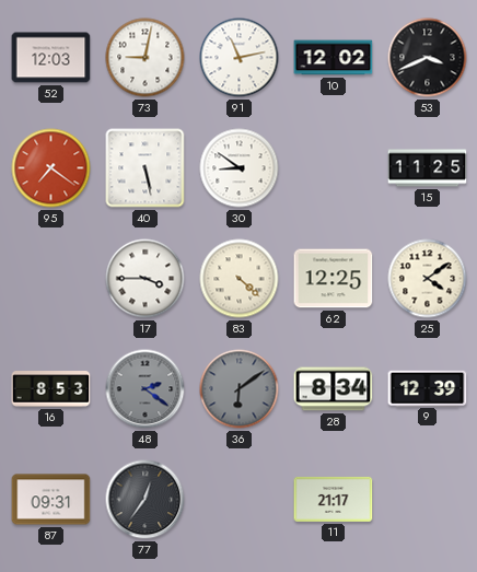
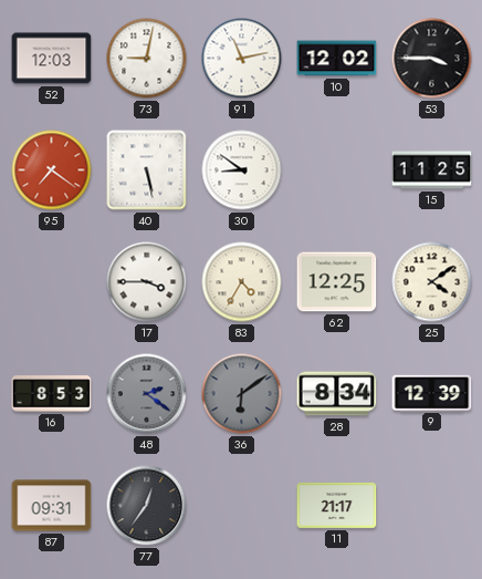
53: 3:41 -> 3:45
83: 4:22 -> 4:35
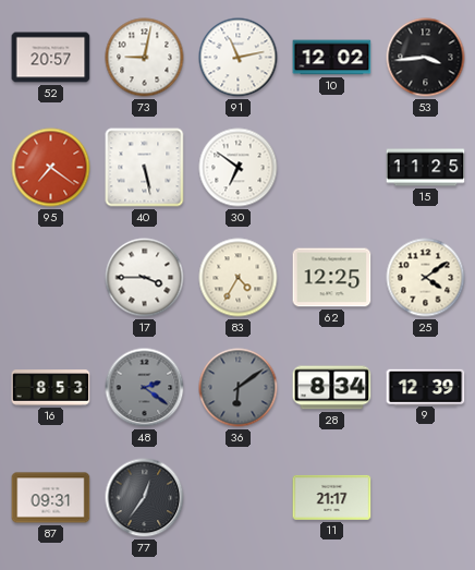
52: 12:03 -> 20:57
53: 3:45 -> 3:44
30: 8:51 -> 6:51
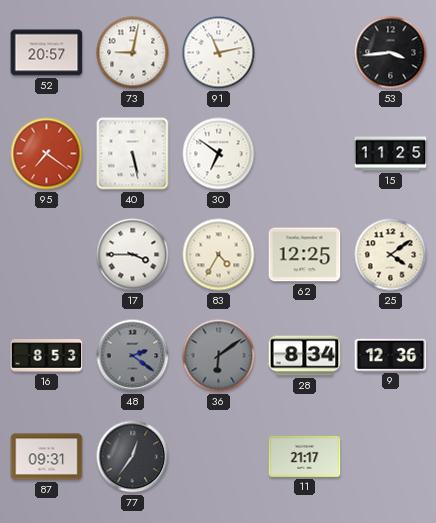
10: 12:02 -> none
9: 12:39 -> 12:36
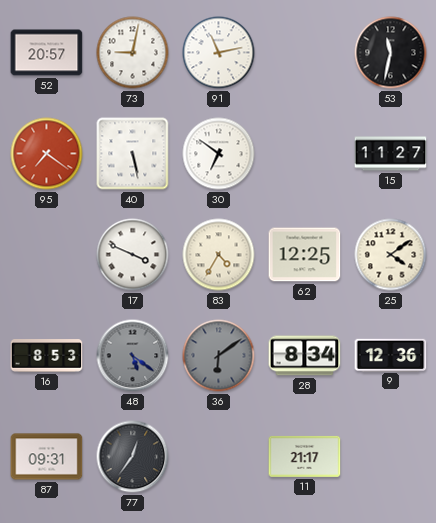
53: 3:44 -> 11:32
15: 11:25 -> 11:27
17: 3:45 -> 3:49
48: 2:21 -> 5:21
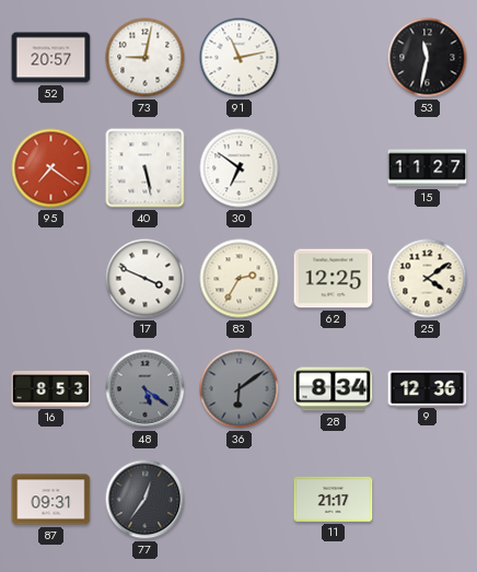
83: 4:35 -> 2:35
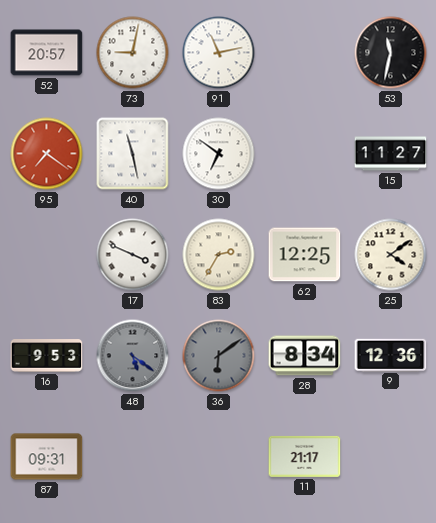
40: 5:28 -> 11:28
16: 8:53 -> 9:53
77: 12:36 -> none
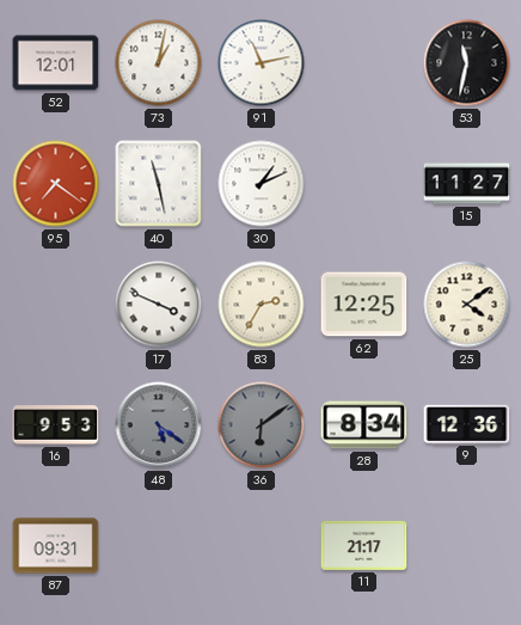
52: 20:57 -> 12:01
73: 9:02 -> 1:02
30: 6:51 -> 1:11
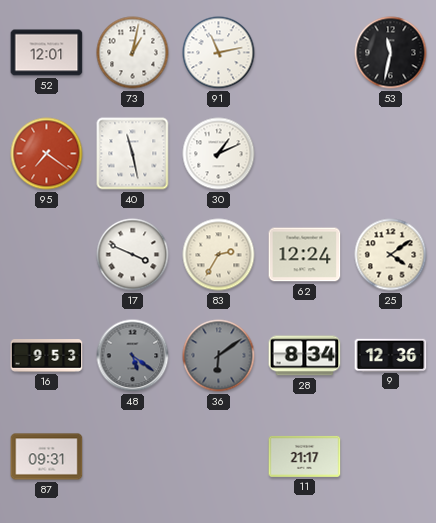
15: 11:27 -> none
62: 12:25 -> 12:24
